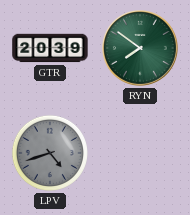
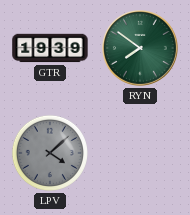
GTR: 20:39 -> 19:39
LPV: 4:42 -> 4:08
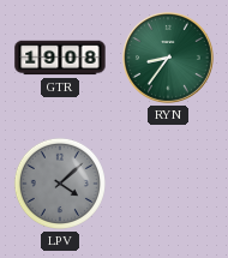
GTR: 19:39 -> 19:08
RYN: 7:51 -> 8:36
